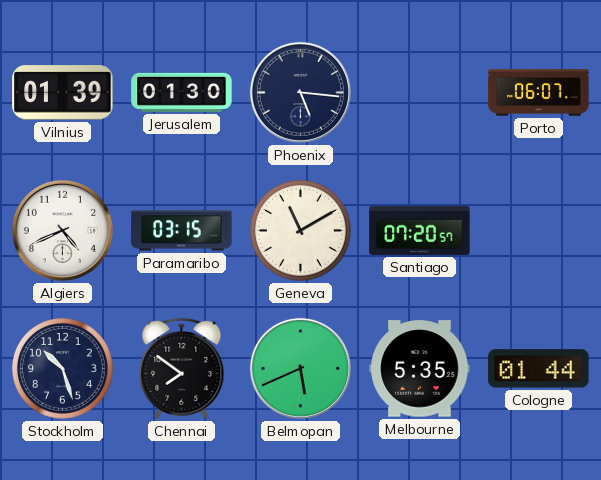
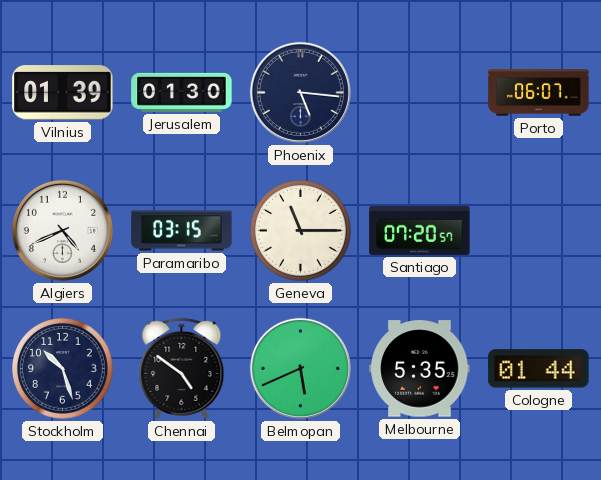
Geneva: 11:10 -> 11:15
Chennai: 7:51 -> 4:51
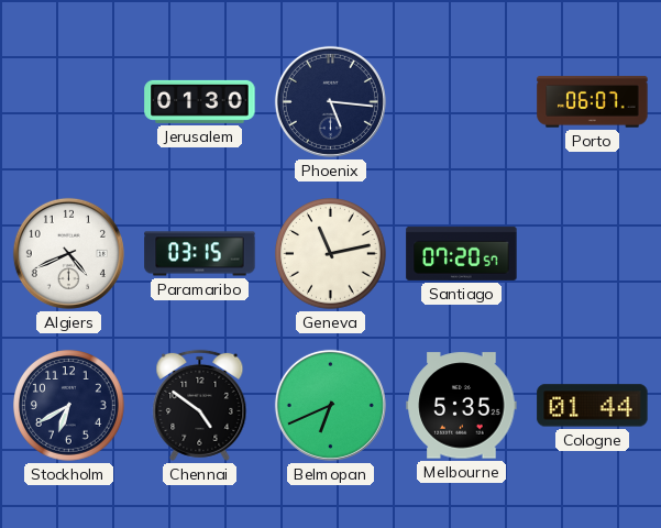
Vilnius: 01:39 -> none
Geneva: 11:15 -> 11:13
Stockholm: 10:27 -> 6:40
Belmopan: 5:41 -> 6:41
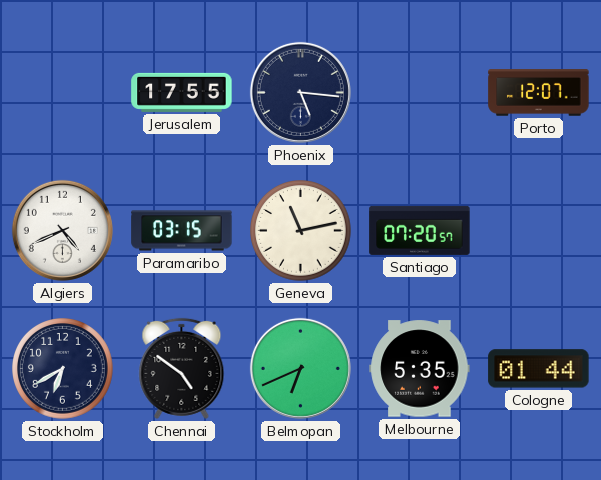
Jerusalem: 01:30 -> 17:55
Porto: 06:07 -> 12:07
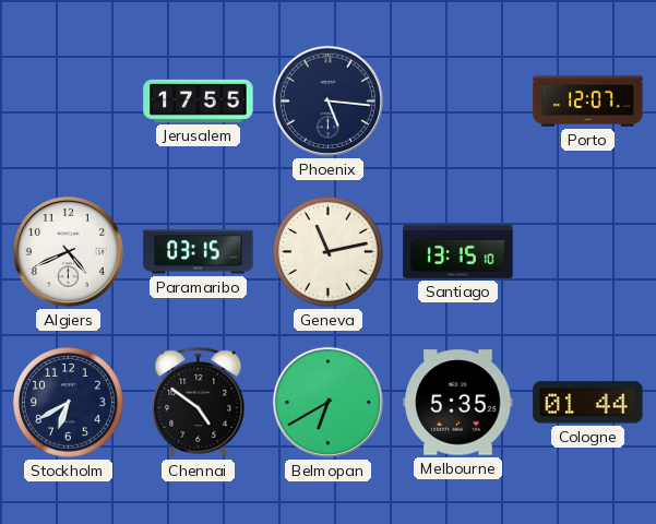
Santiago: 07:20 -> 13:15
Belmopan: 6:41 -> 6:40
